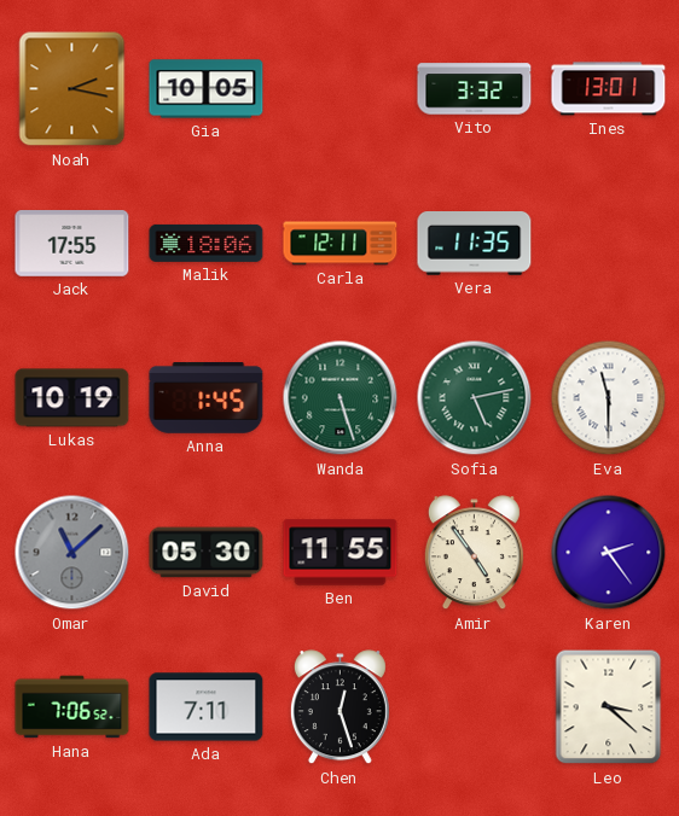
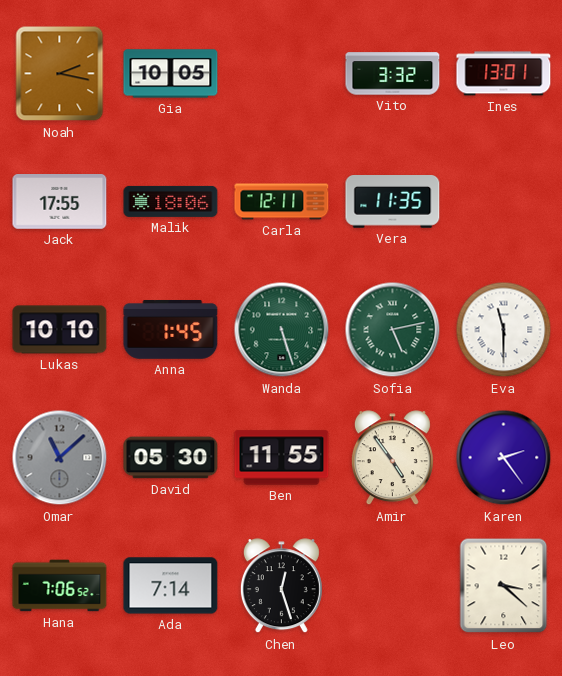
Lukas: 10:19 -> 10:10
Ada: 7:11 -> 7:14
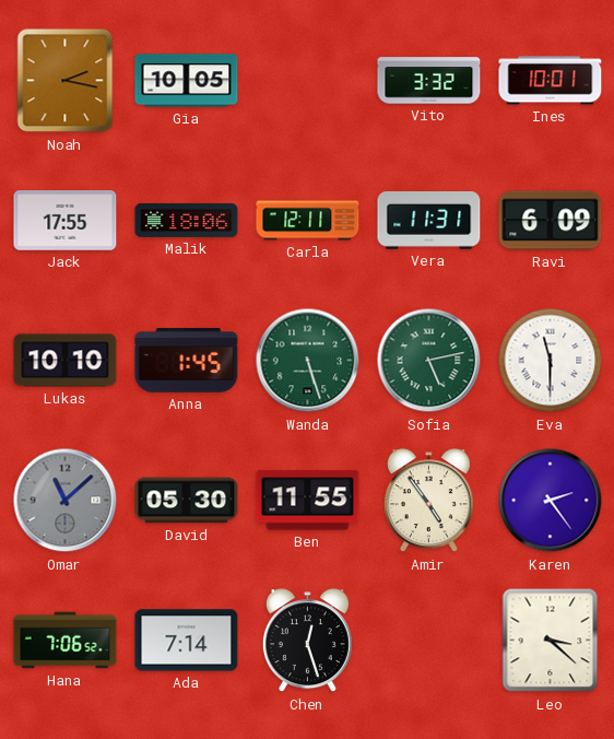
Ines: 13:01 -> 10:01
Vera: 11:35 -> 11:31
Ravi: none -> 6:09
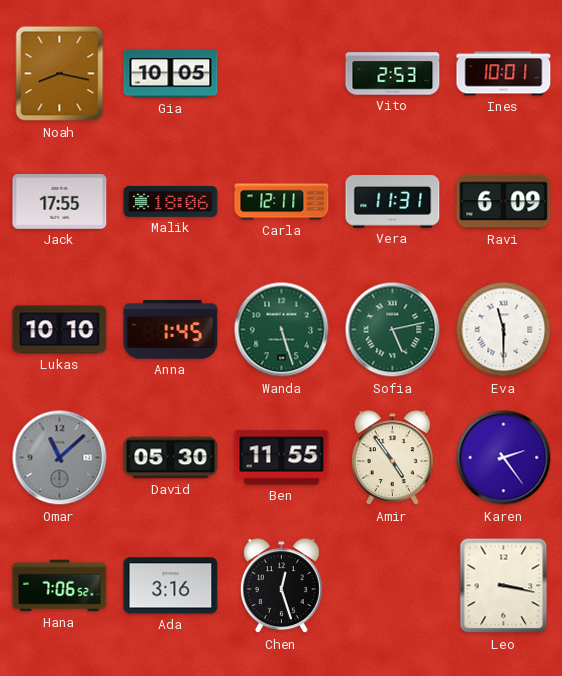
Noah: 2:17 -> 8:17
Vito: 3:32 -> 2:53
Ada: 7:14 -> 3:16
Leo: 3:22 -> 3:17
